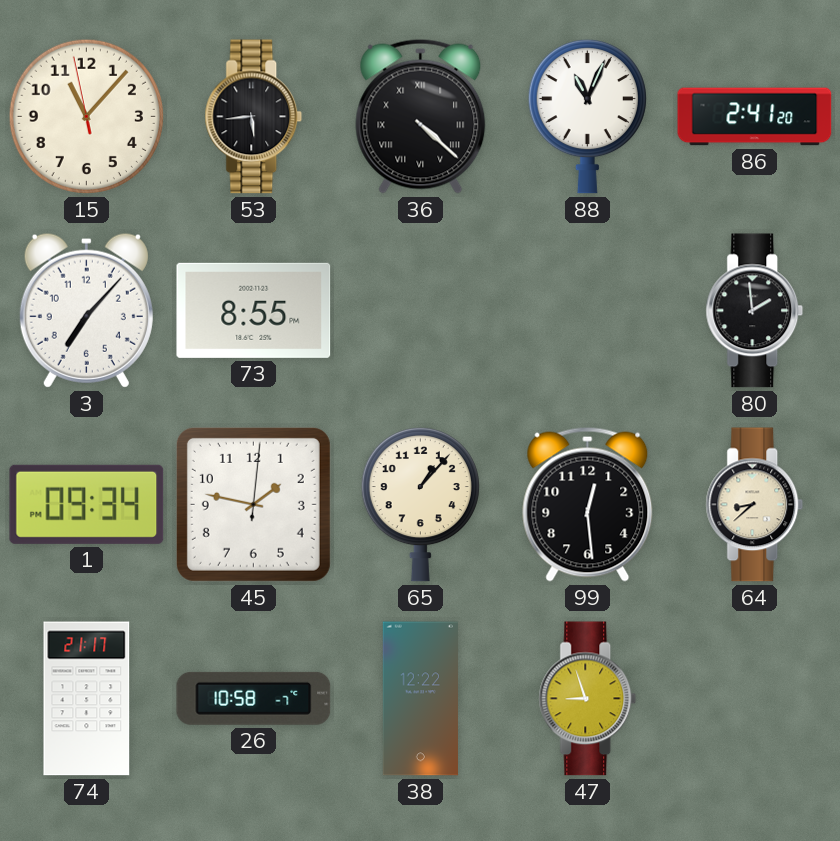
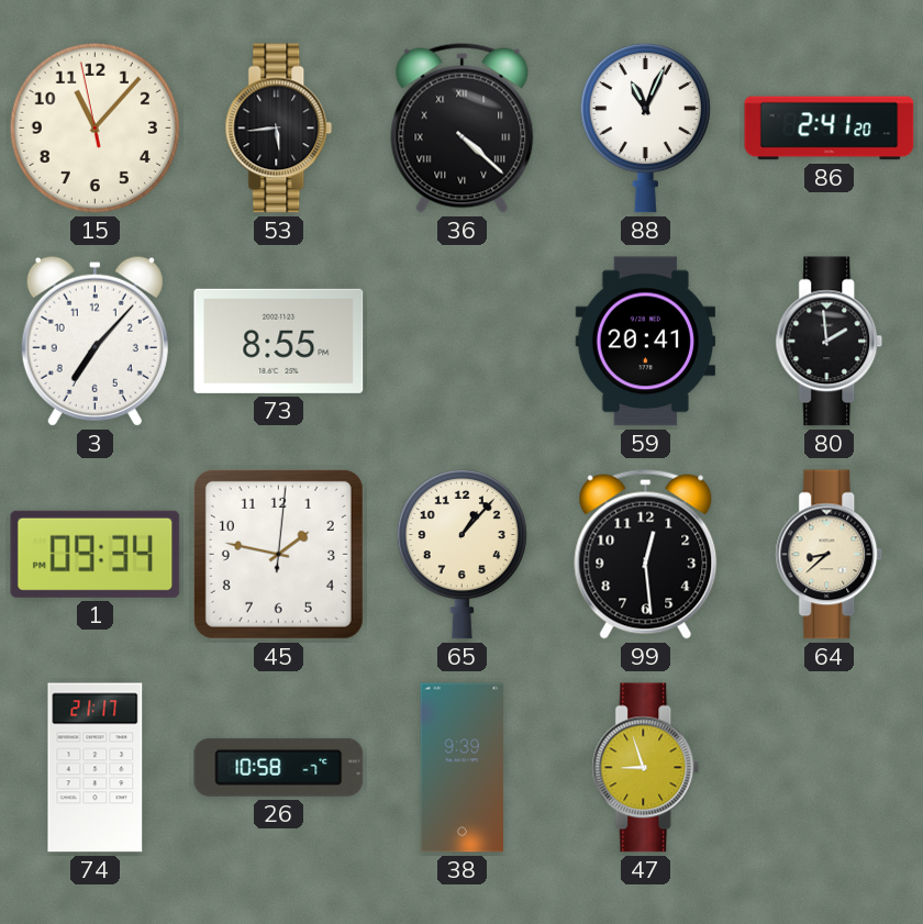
59: none -> 20:41
38: 12:22 -> 9:39
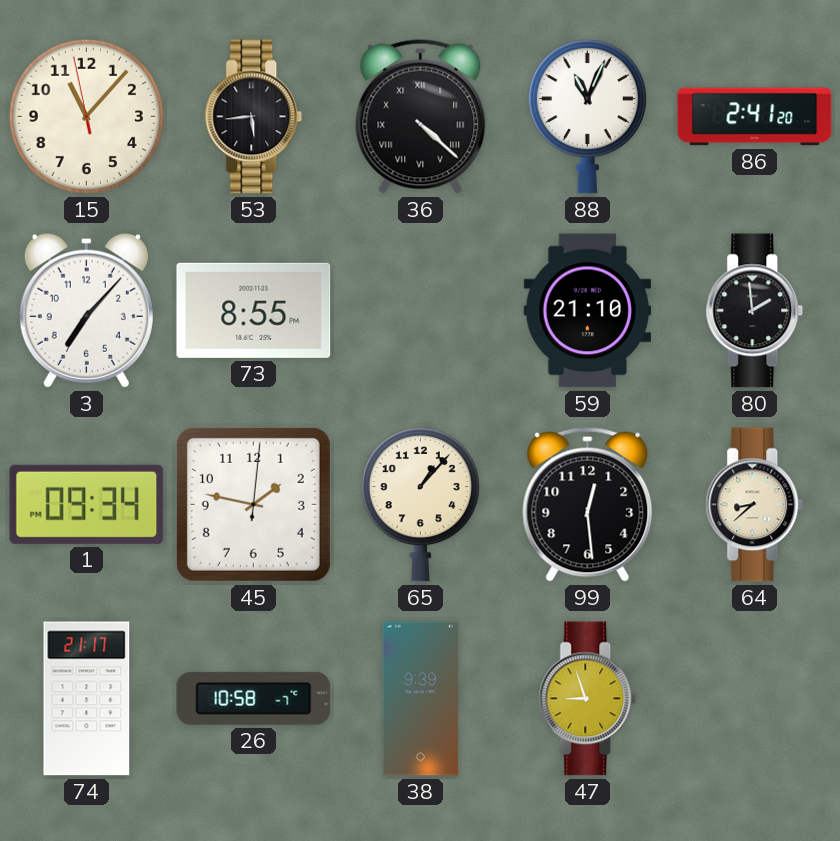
59: 20:41 -> 21:10
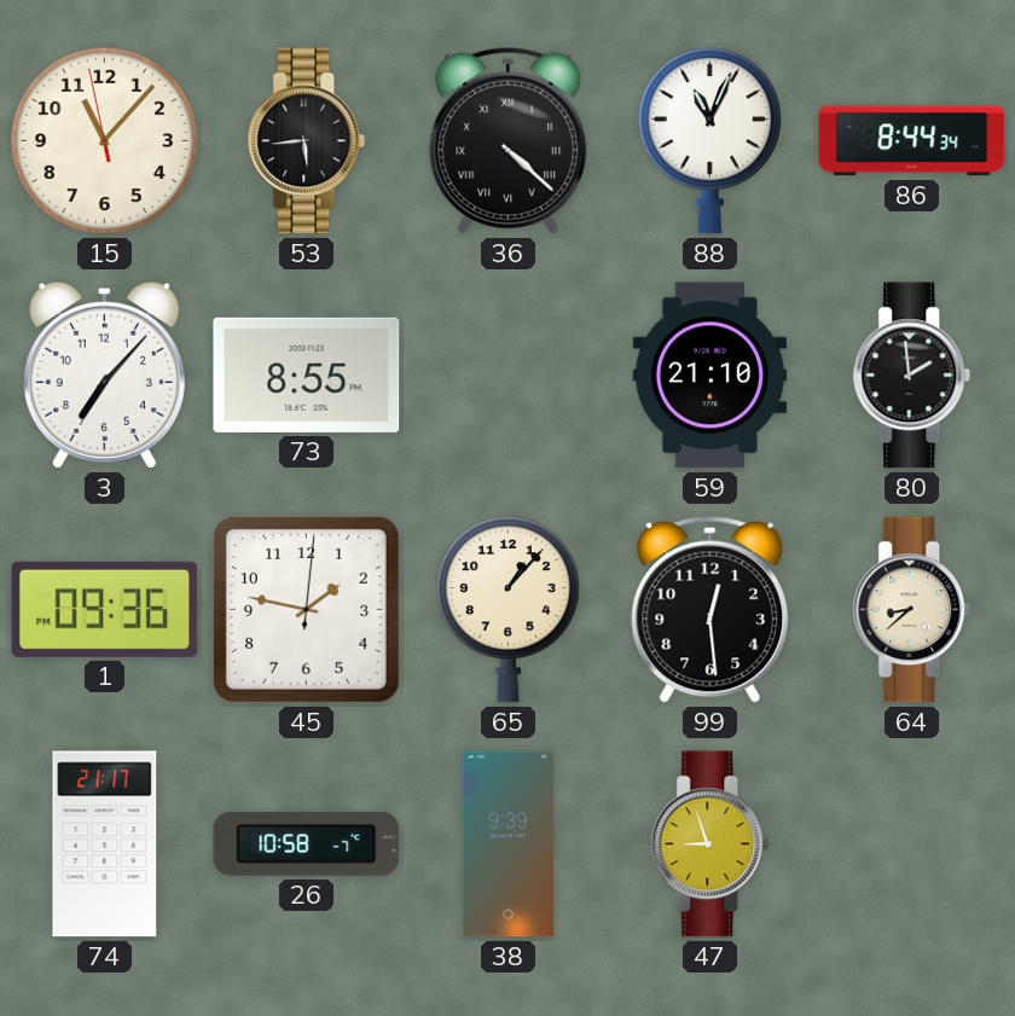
86: 2:41 -> 8:44
1: 09:34 -> 09:36
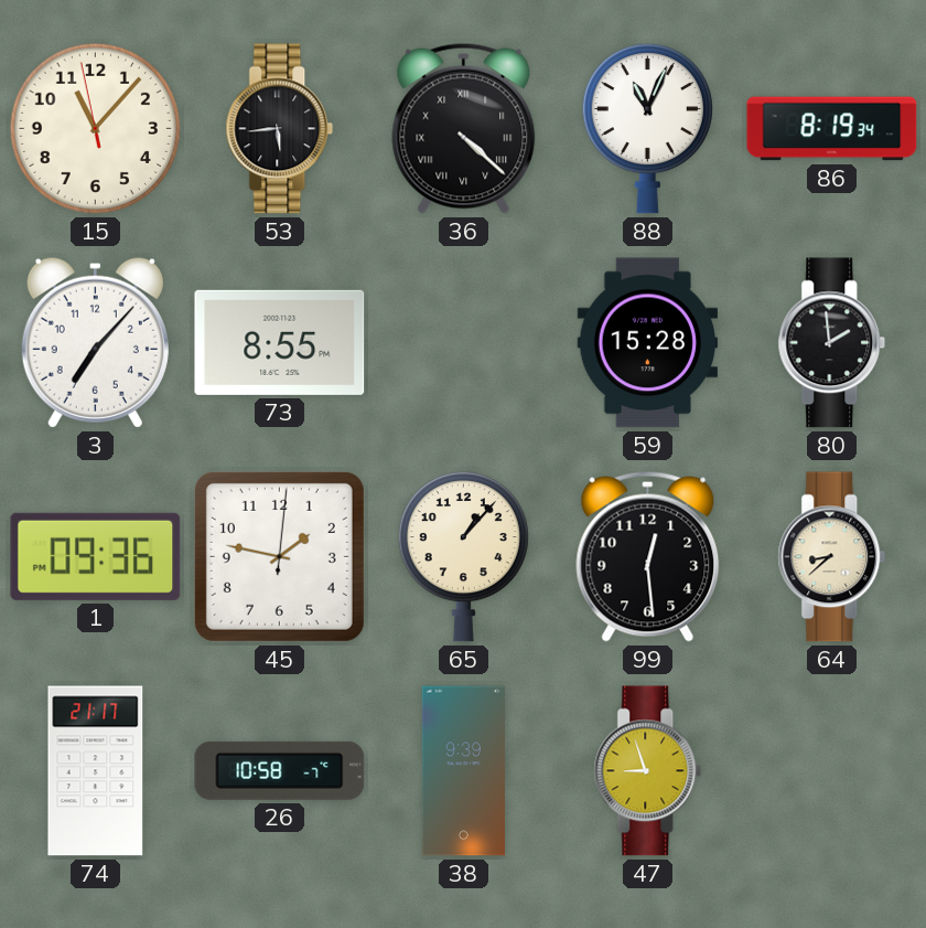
86: 8:44 -> 8:19
59: 21:10 -> 15:28
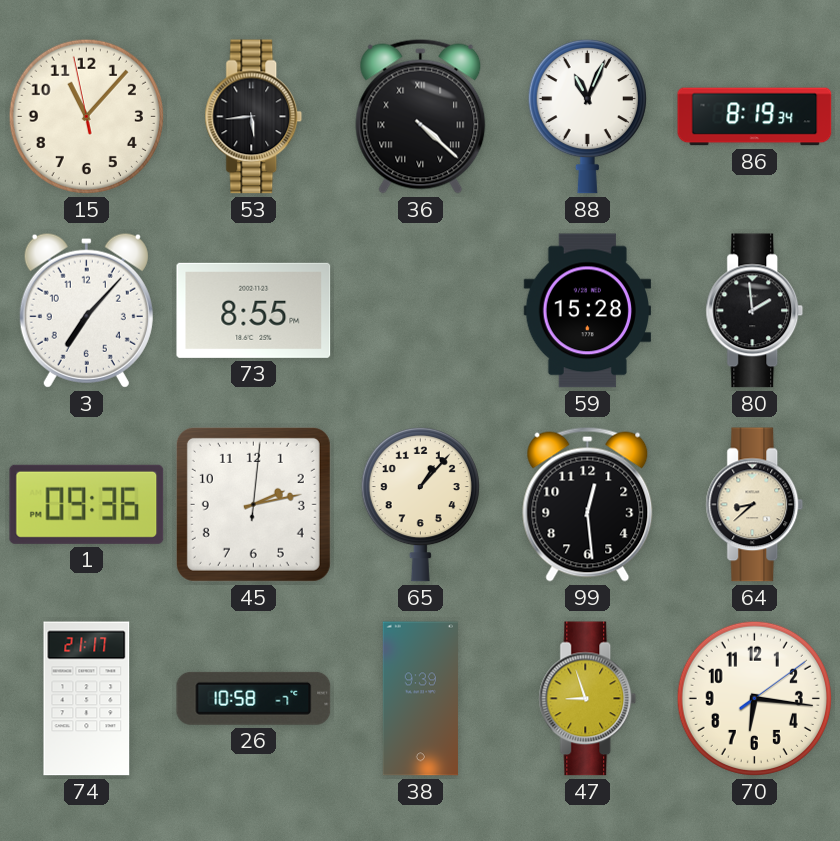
45: 1:47 -> 2:13
70: none -> 6:16
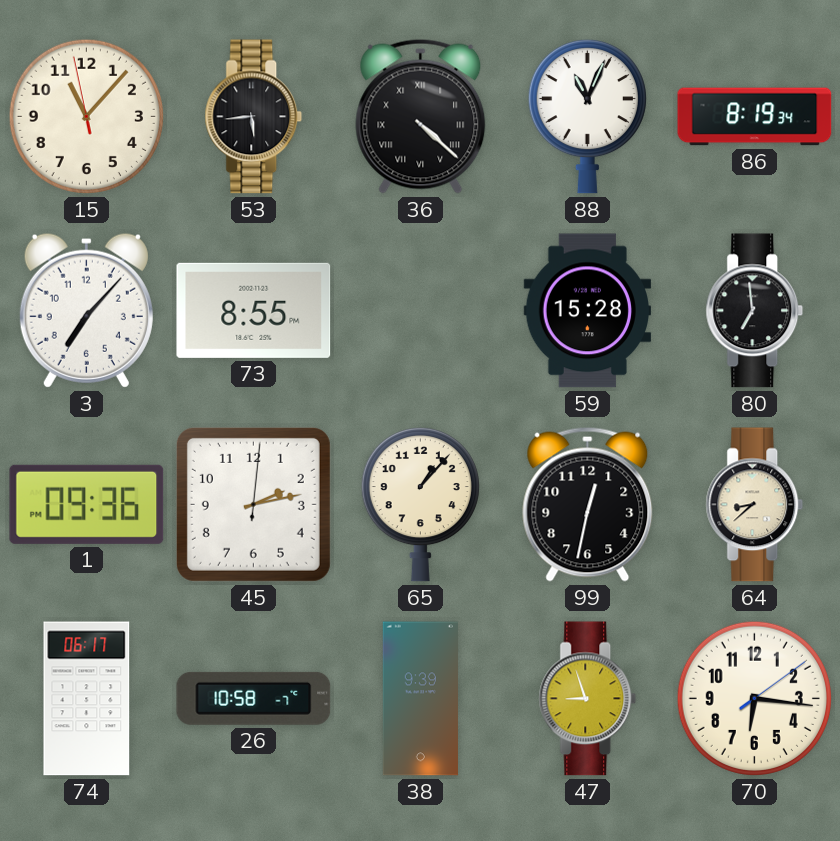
80: 1:59 -> 6:59
99: 12:29 -> 12:32
74: 21:17 -> 06:17
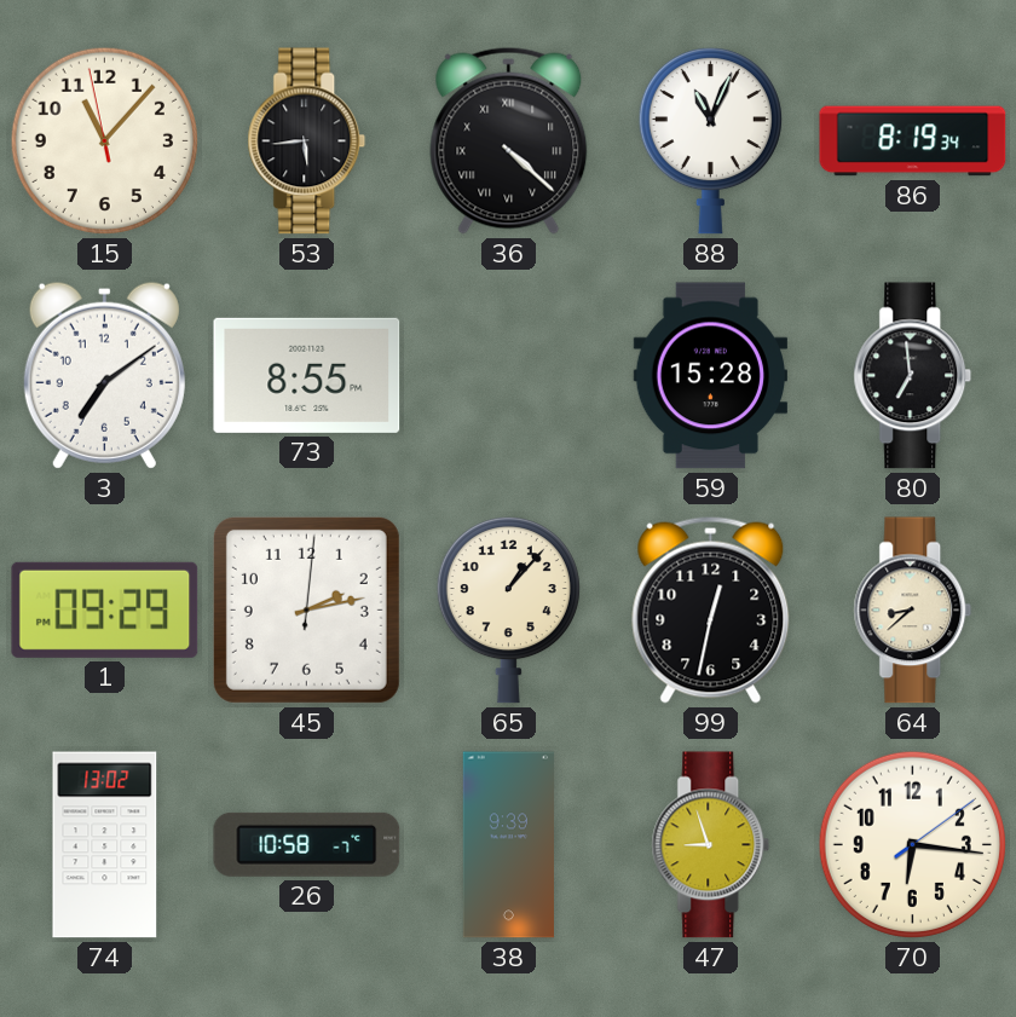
3: 7:07 -> 7:09
1: 09:36 -> 09:29
74: 06:17 -> 13:02
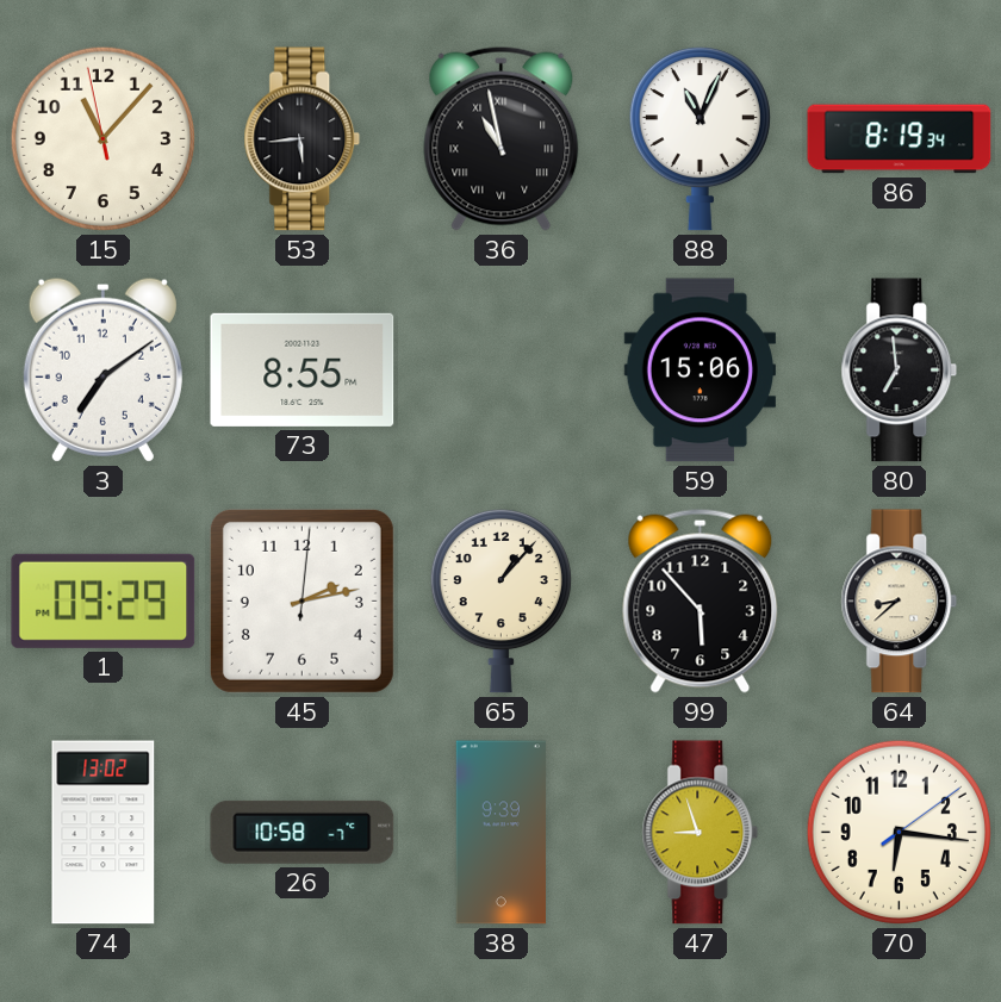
36: 4:22 -> 10:58
59: 15:28 -> 15:06
99: 12:32 -> 5:53
